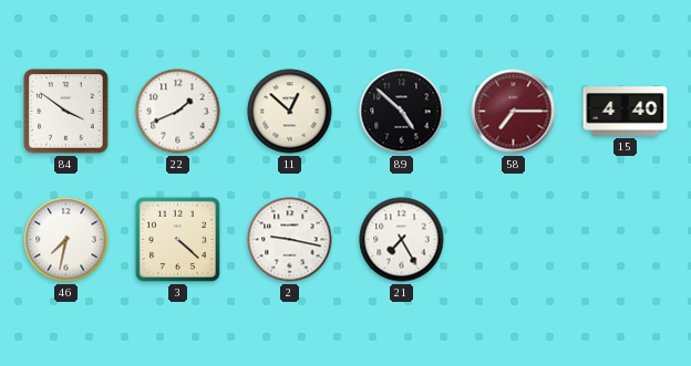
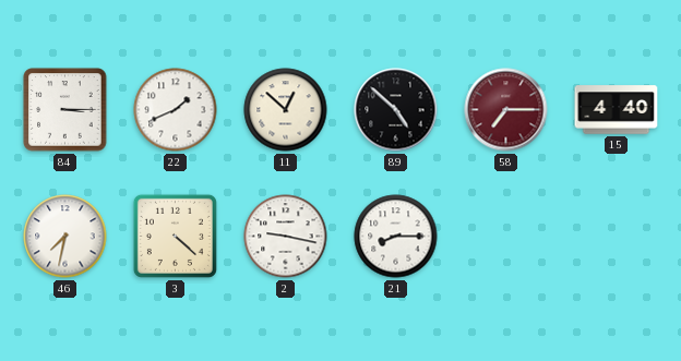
84: 3:51 -> 3:15
21: 7:25 -> 8:15
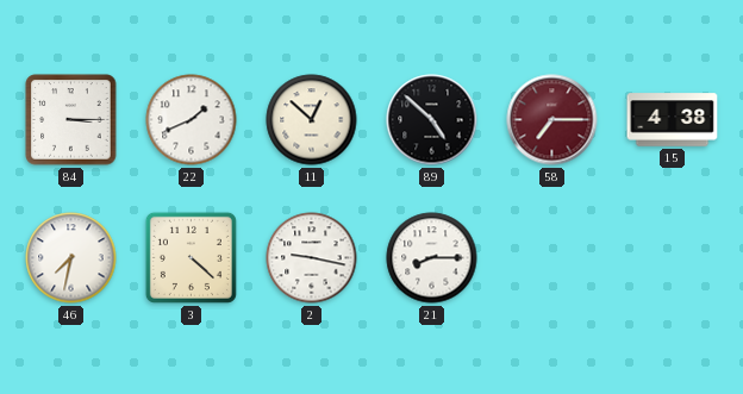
15: 4:40 -> 4:38
